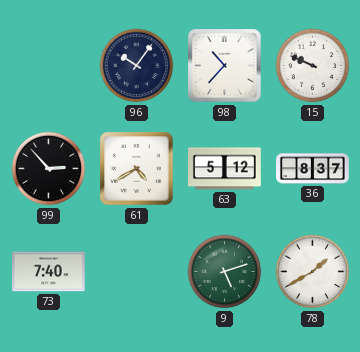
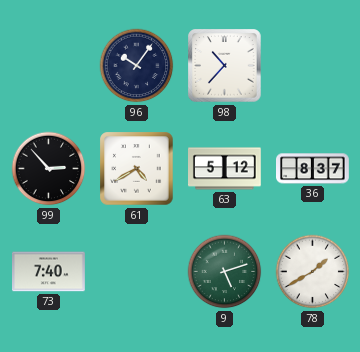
15: 9:49 -> none
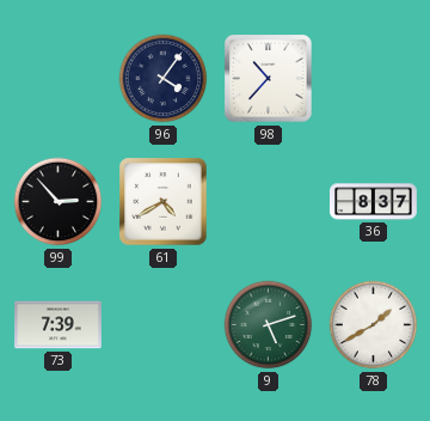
96: 10:06 -> 4:06
63: 5:12 -> none
73: 7:40 -> 7:39
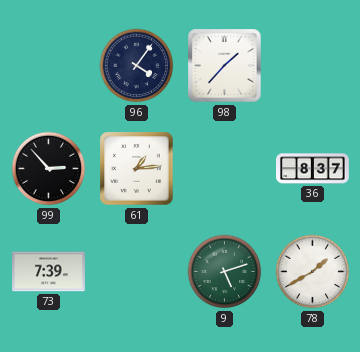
98: 10:37 -> 1:37
61: 4:40 -> 1:14
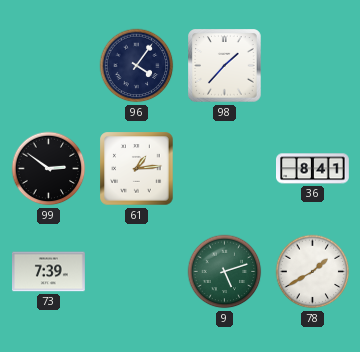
99: 2:53 -> 2:51
36: 8:37 -> 8:41
